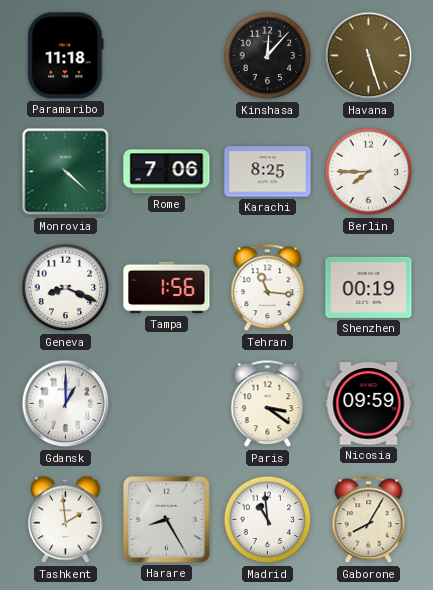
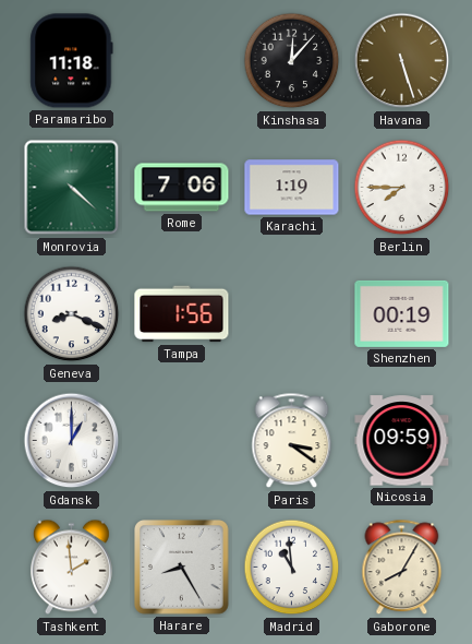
Karachi: 8:25 -> 1:19
Tehran: 11:16 -> none
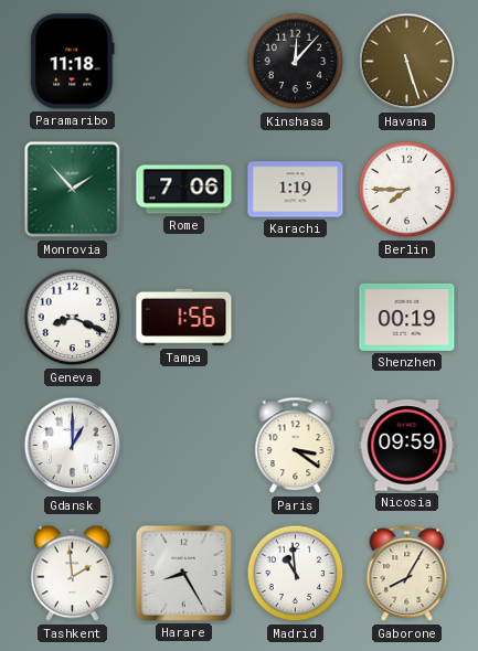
Monrovia: 4:22 -> 1:53
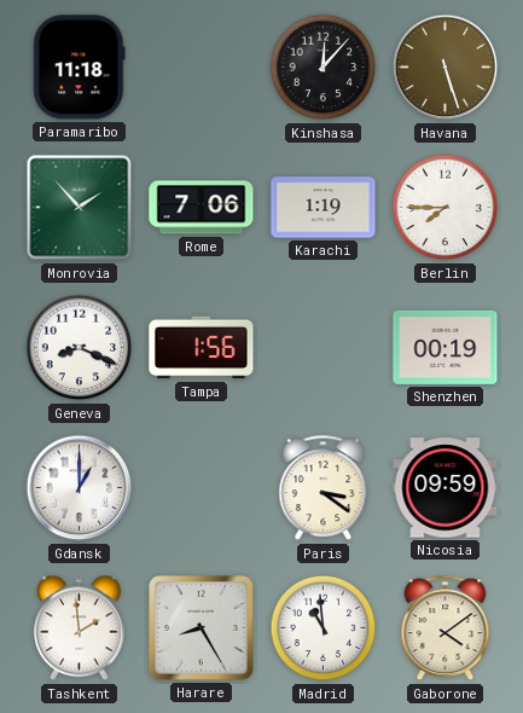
Gaborone: 8:05 -> 4:09
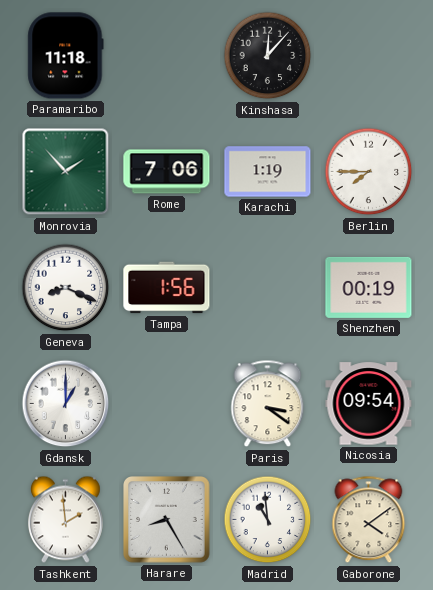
Havana: 5:27 -> none
Nicosia: 09:59 -> 09:54
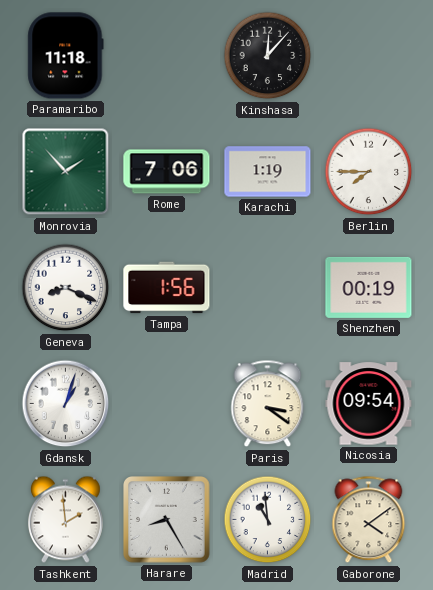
Gdansk: 1:00 -> 1:03
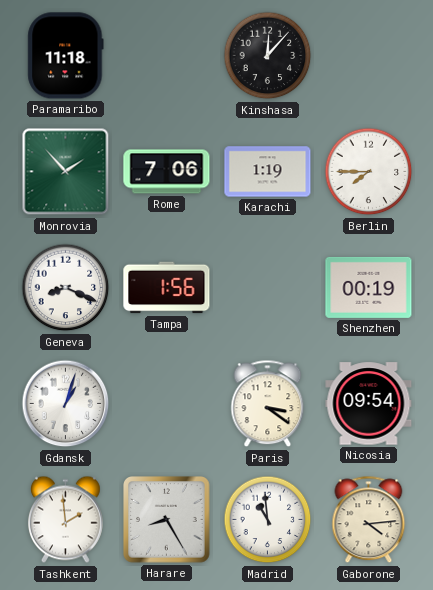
Gaborone: 4:09 -> 4:14
